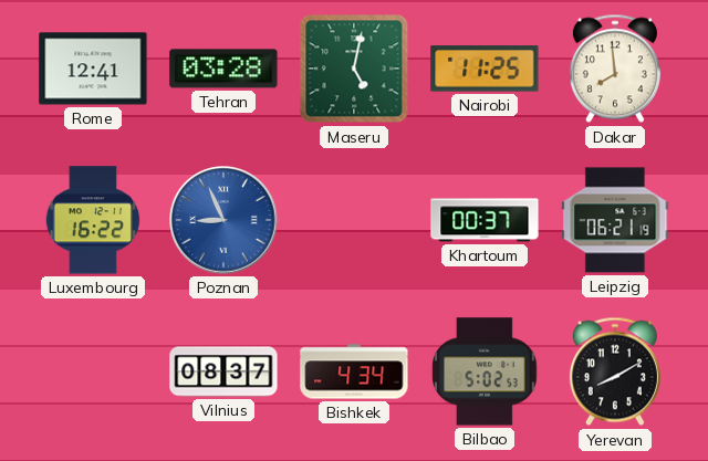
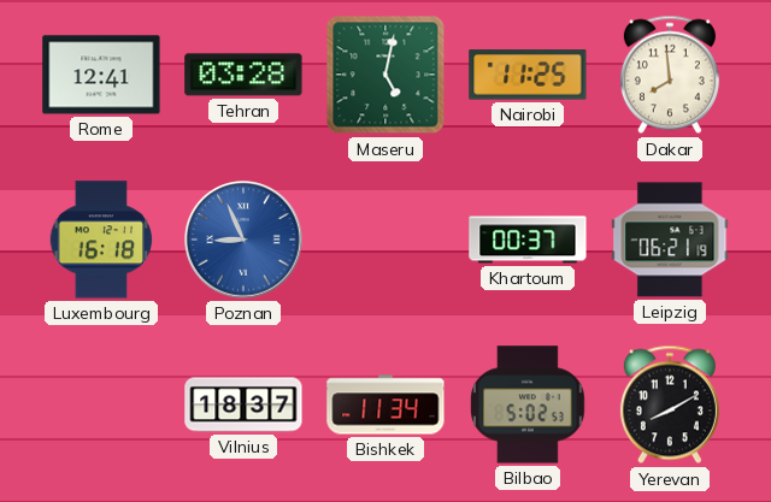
Luxembourg: 16:22 -> 16:18
Vilnius: 08:37 -> 18:37
Bishkek: 4:34 -> 11:34
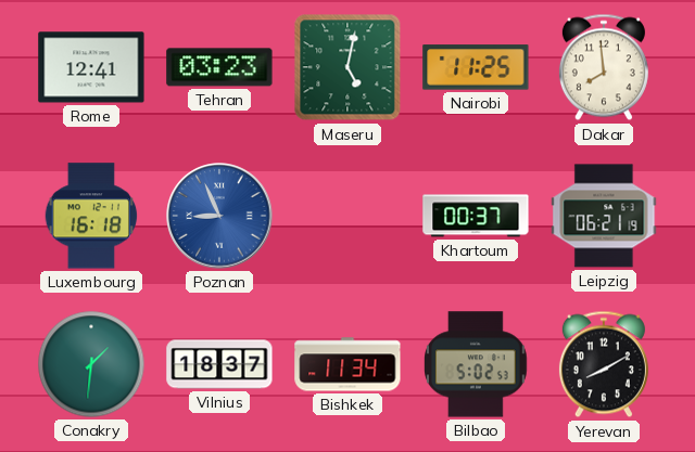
Tehran: 03:28 -> 03:23
Conakry: none -> 1:31
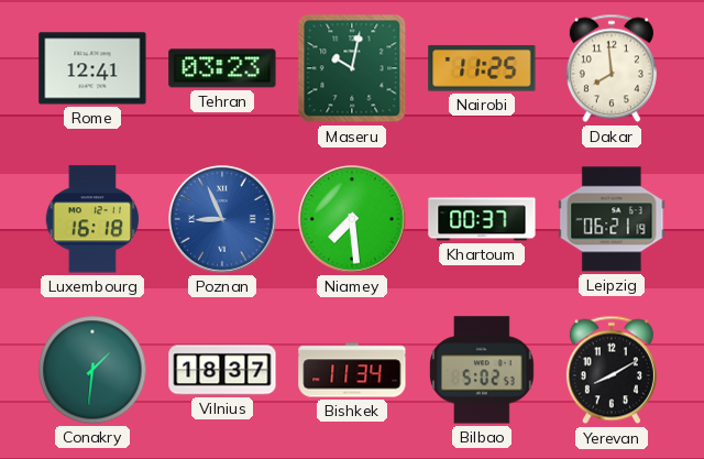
Maseru: 5:02 -> 10:02
Niamey: none -> 7:29
